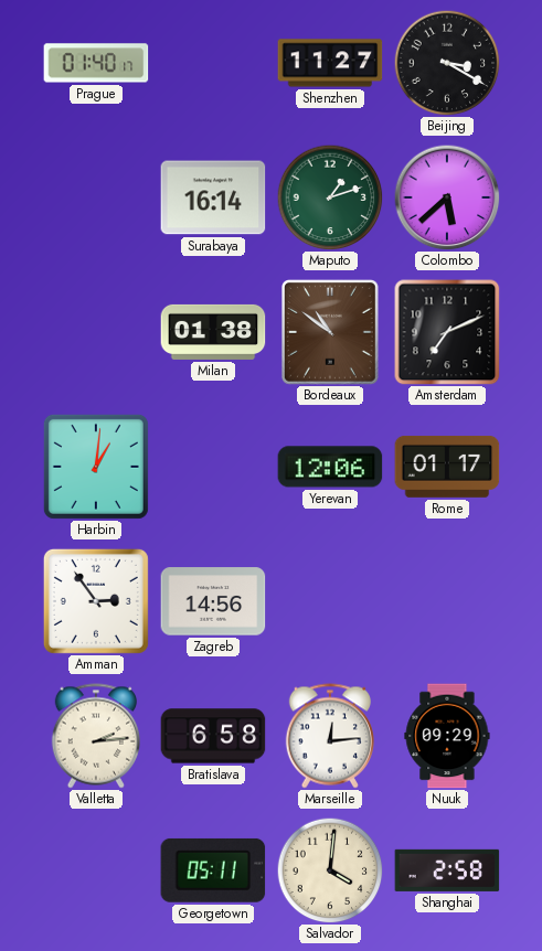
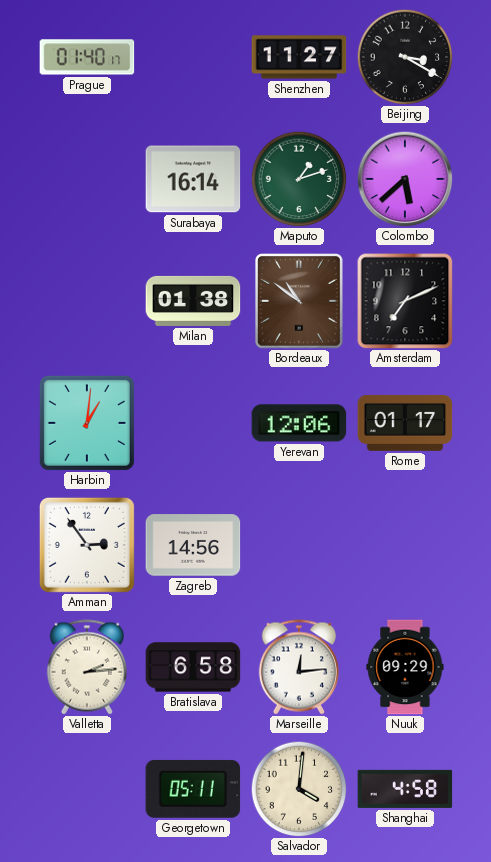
Shanghai: 2:58 -> 4:58
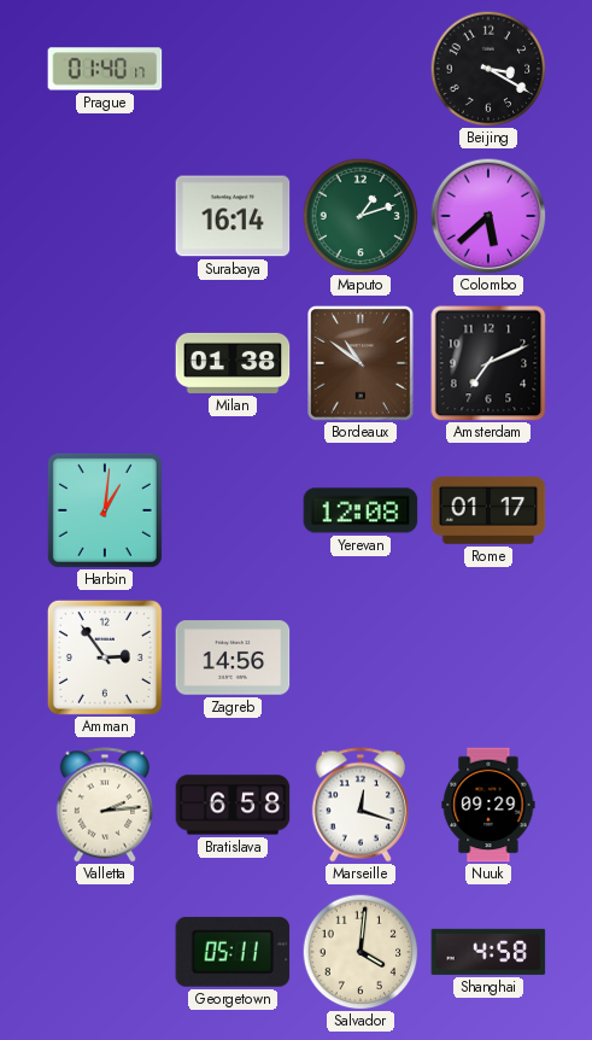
Shenzhen: 11:27 -> none
Yerevan: 12:06 -> 12:08
Marseille: 12:14 -> 12:18
